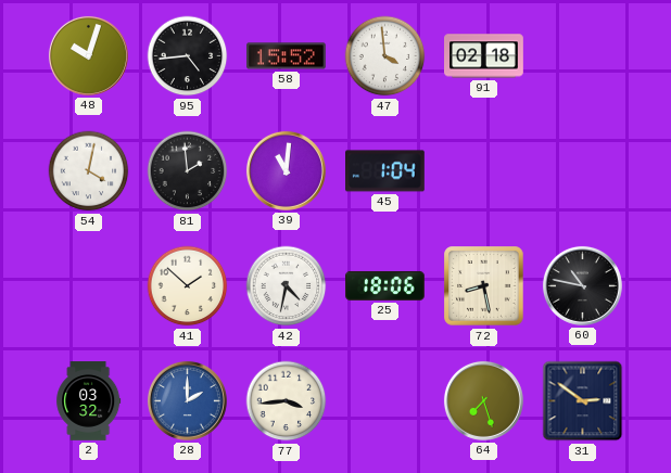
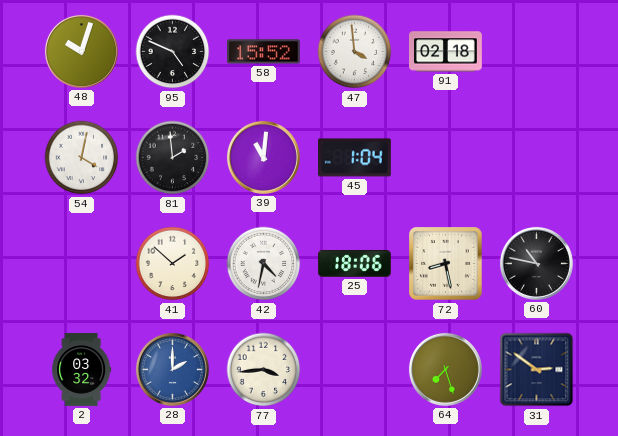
95: 4:44 -> 4:49
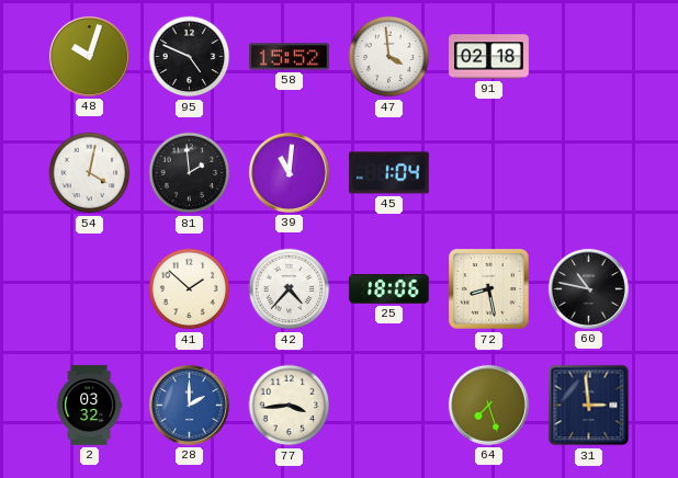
42: 4:32 -> 4:37
31: 2:51 -> 2:59
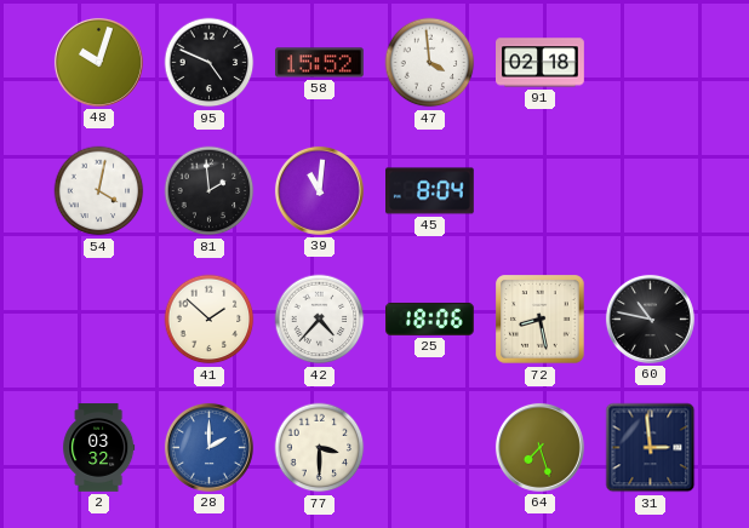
45: 1:04 -> 8:04
77: 3:44 -> 3:30
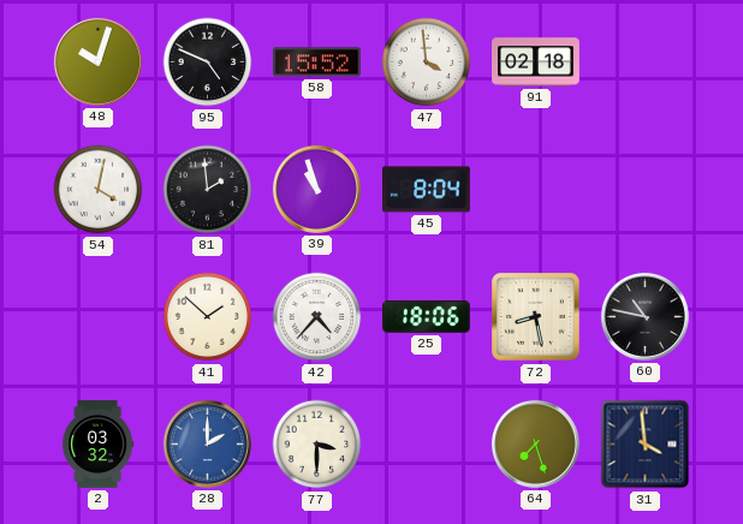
39: 11:01 -> 10:57
31: 2:59 -> 3:59
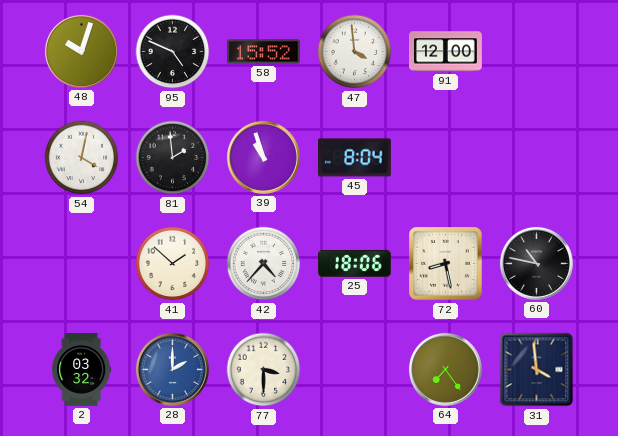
91: 02:18 -> 12:00
64: 7:27 -> 7:24
